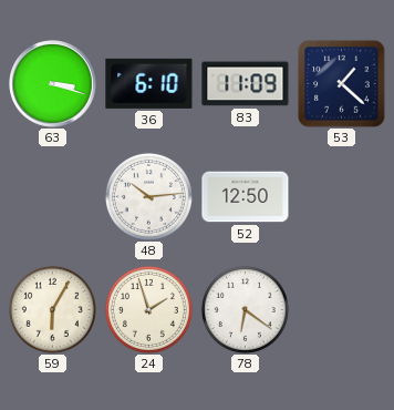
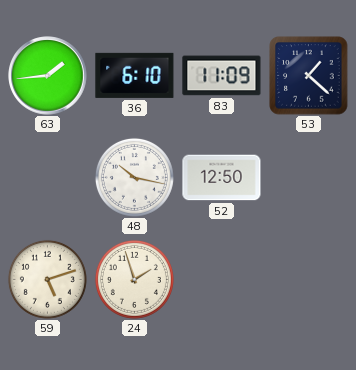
63: 3:18 -> 1:44
48: 10:14 -> 10:17
59: 6:05 -> 5:12
78: 6:21 -> none
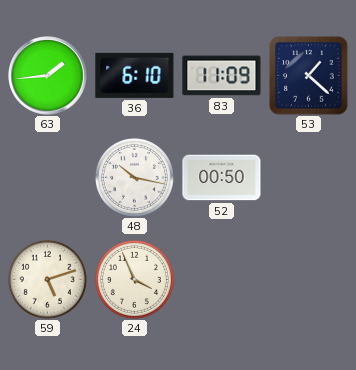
52: 12:50 -> 00:50
24: 1:57 -> 3:56
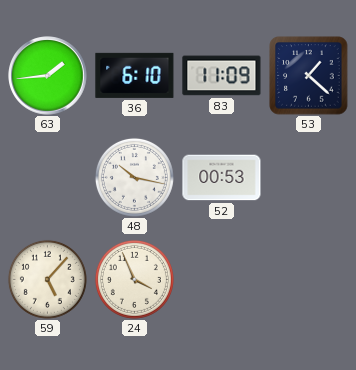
52: 00:50 -> 00:53
59: 5:12 -> 5:07
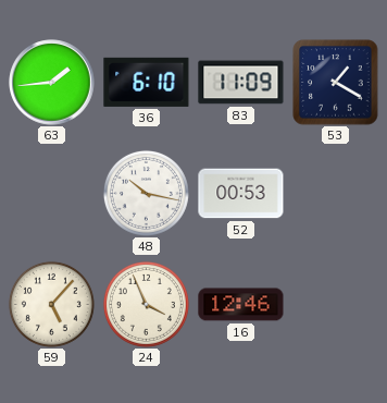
53: 1:22 -> 1:20
16: none -> 12:46
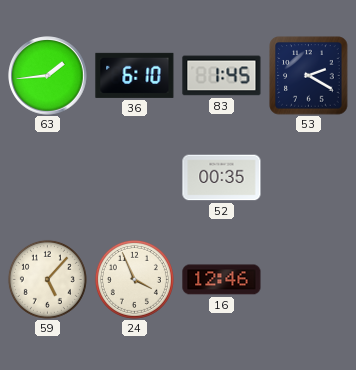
83: 11:09 -> 1:45
53: 1:20 -> 2:20
48: 10:17 -> none
52: 00:53 -> 00:35
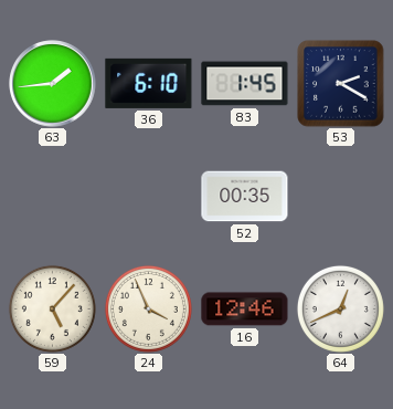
64: none -> 12:41
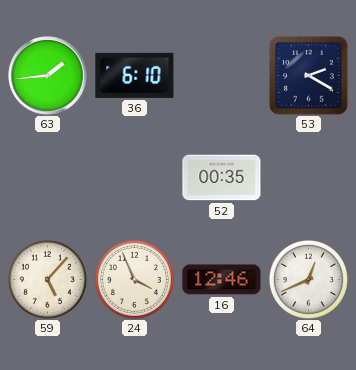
83: 1:45 -> none
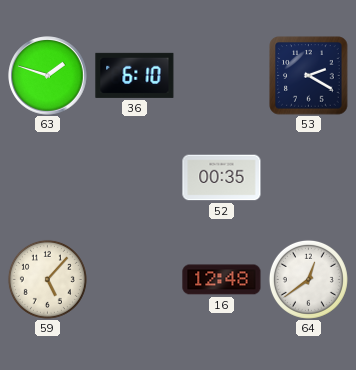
63: 1:44 -> 1:48
24: 3:56 -> none
16: 12:46 -> 12:48
64: 12:41 -> 12:39
